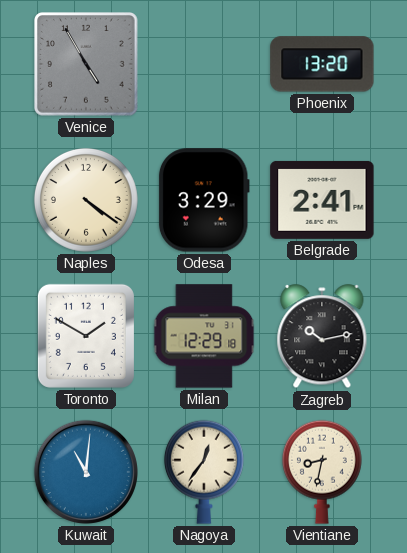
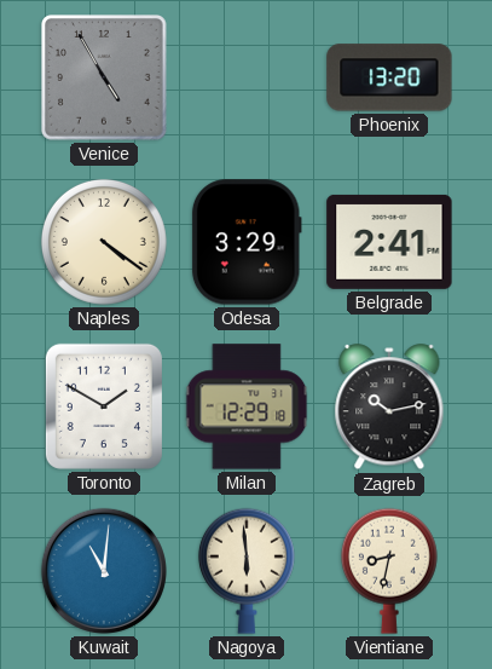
Nagoya: 12:36 -> 5:59
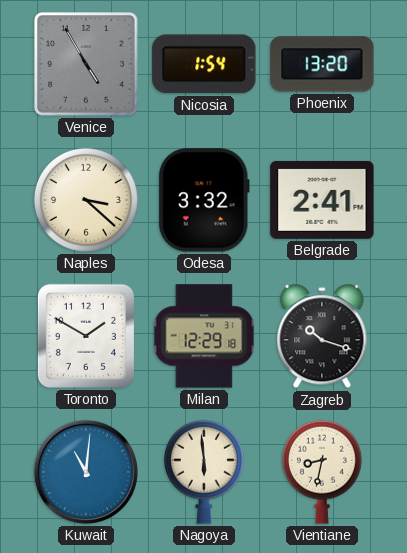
Nicosia: none -> 1:54
Naples: 4:21 -> 3:22
Odesa: 3:29 -> 3:32
Zagreb: 10:13 -> 10:18
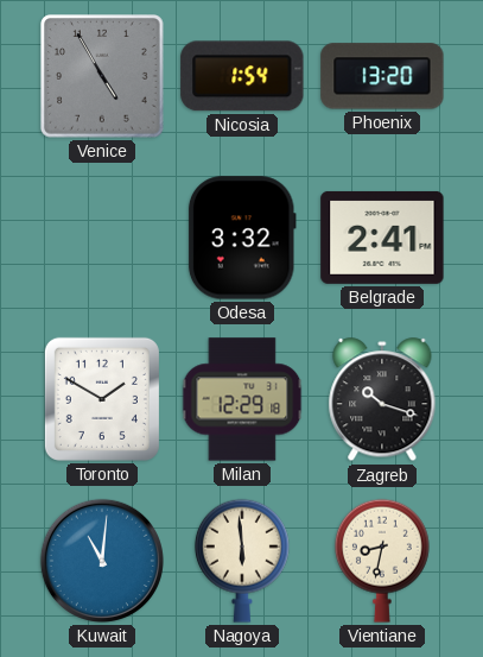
Naples: 3:22 -> none
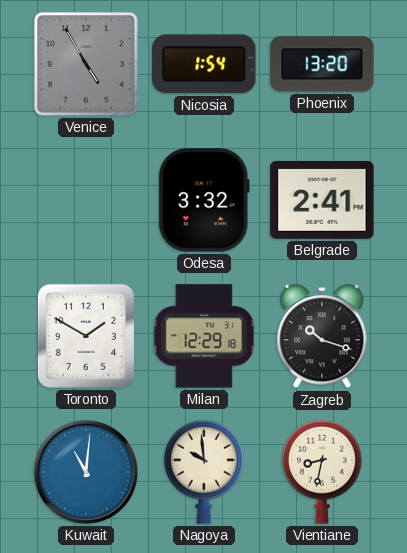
Nagoya: 5:59 -> 9:59
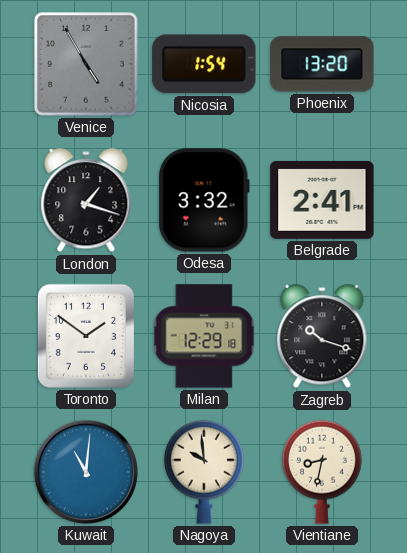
London: none -> 1:18
Toronto: 1:50 -> 1:51
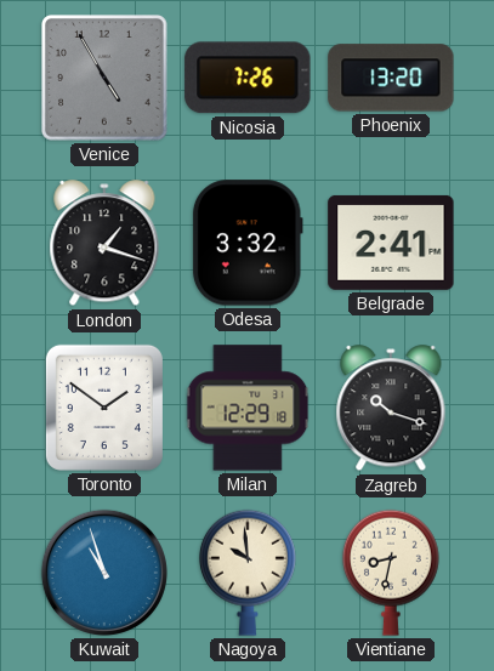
Nicosia: 1:54 -> 7:26
Kuwait: 11:01 -> 10:57
